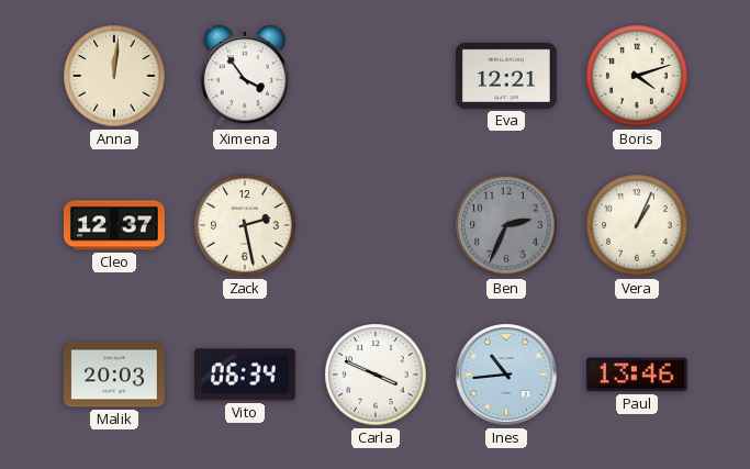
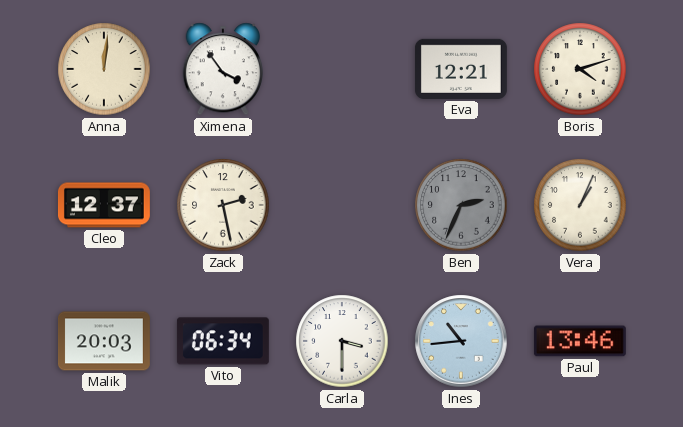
Carla: 3:49 -> 3:30
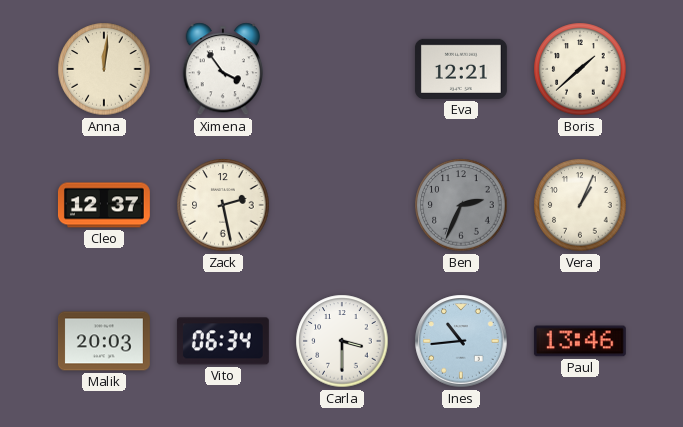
Boris: 4:12 -> 1:38
